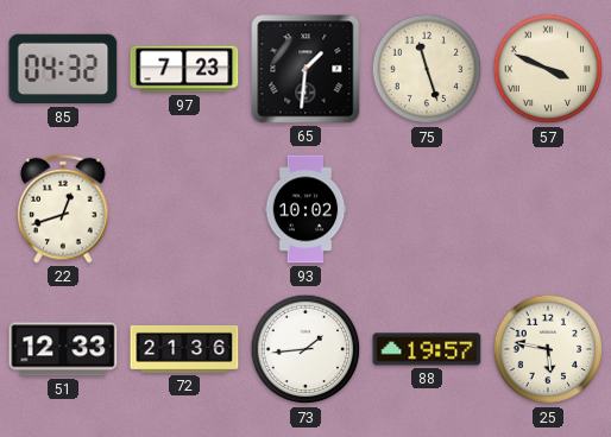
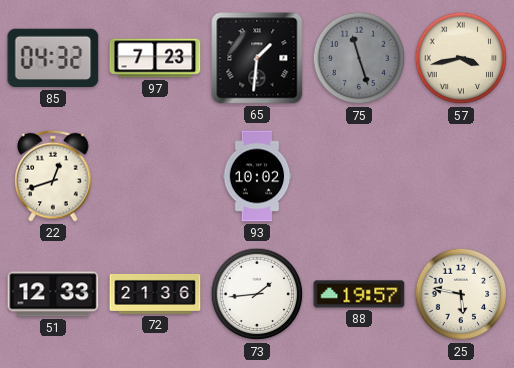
75 dial: cream -> grey
57: 3:49 -> 3:43
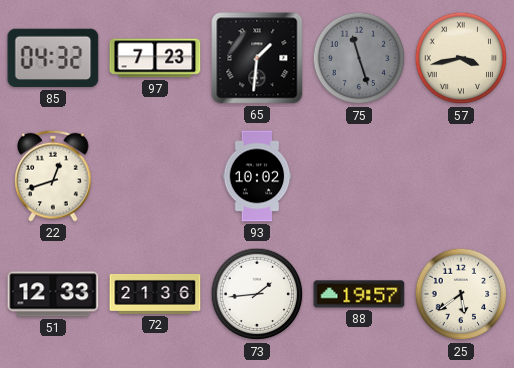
25: 5:47 -> 5:39
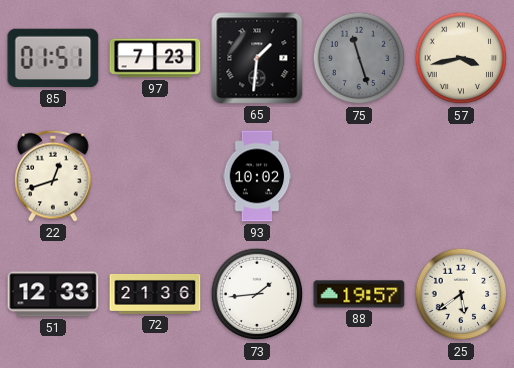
85: 04:32 -> 01:51
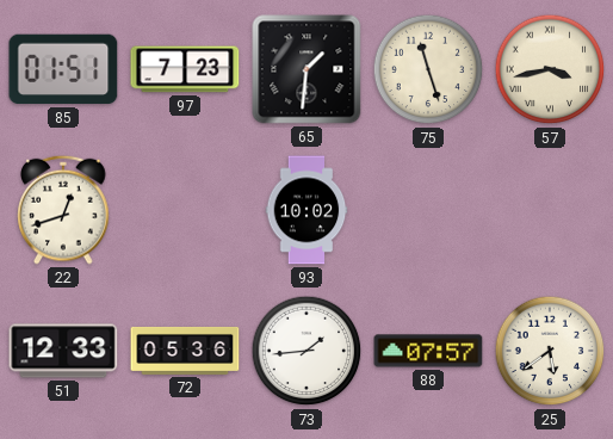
75 dial: grey -> cream
72: 21:36 -> 05:36
88: 19:57 -> 07:57
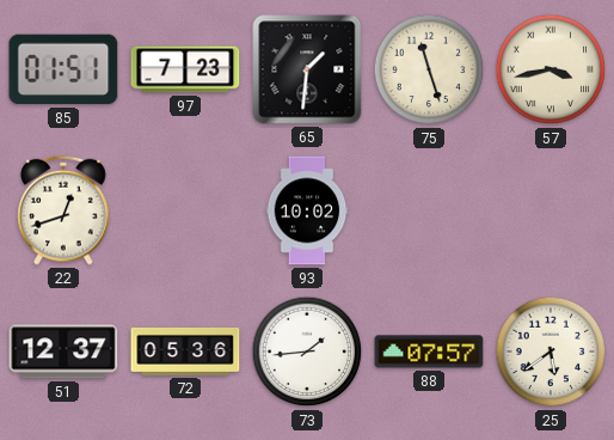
51: 12:33 -> 12:37
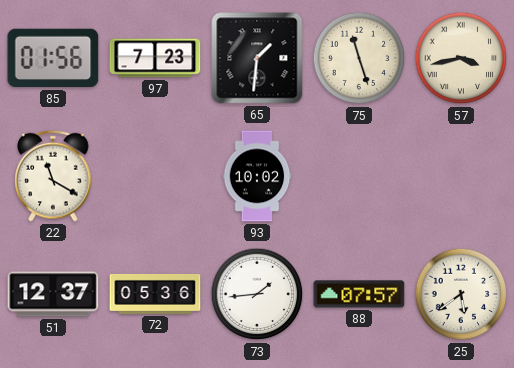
85: 01:51 -> 01:56
22: 12:42 -> 11:20
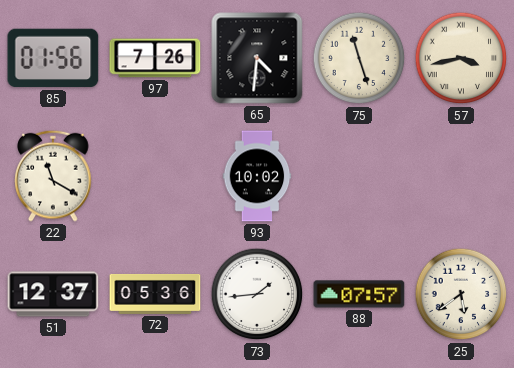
97: 7:23 -> 7:26
65: 1:31 -> 4:31
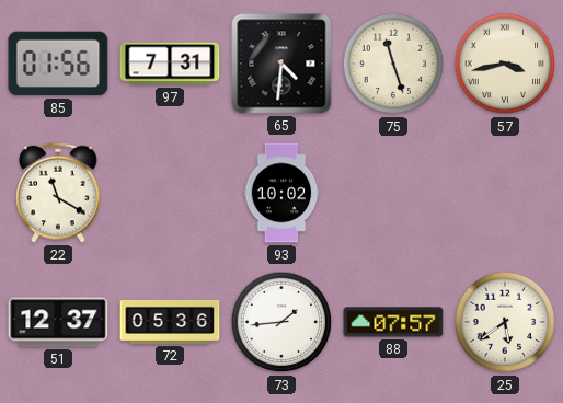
97: 7:26 -> 7:31
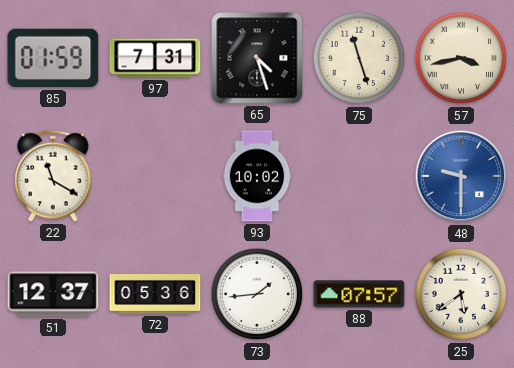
85: 01:56 -> 01:59
65: 4:31 -> 4:27
48: none -> 9:30
